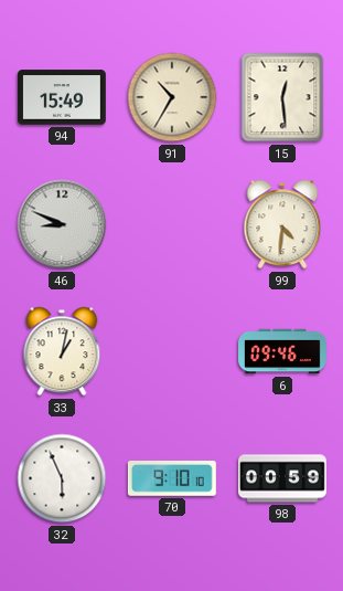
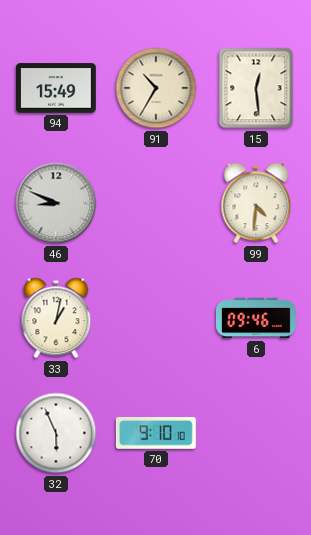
98: 00:59 -> none
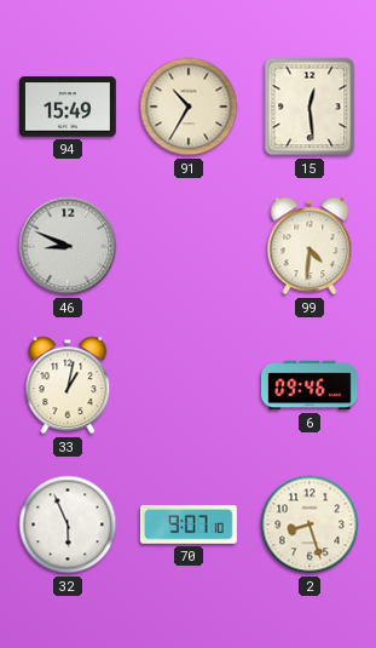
70: 9:10 -> 9:07
2: none -> 8:27
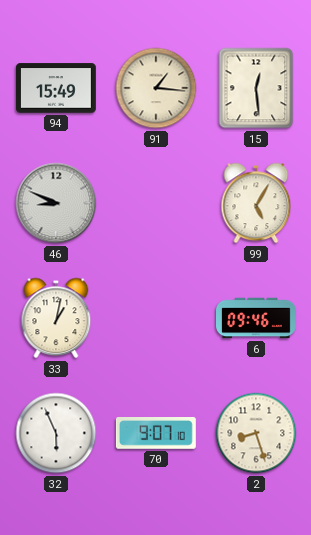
91: 10:35 -> 1:16
99: 4:31 -> 5:05
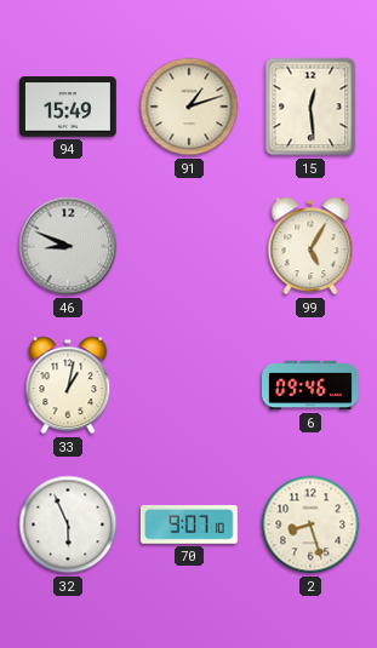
91: 1:16 -> 1:12
